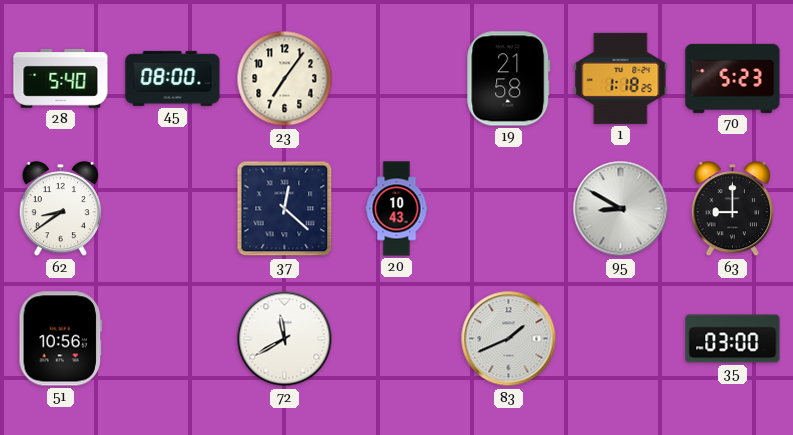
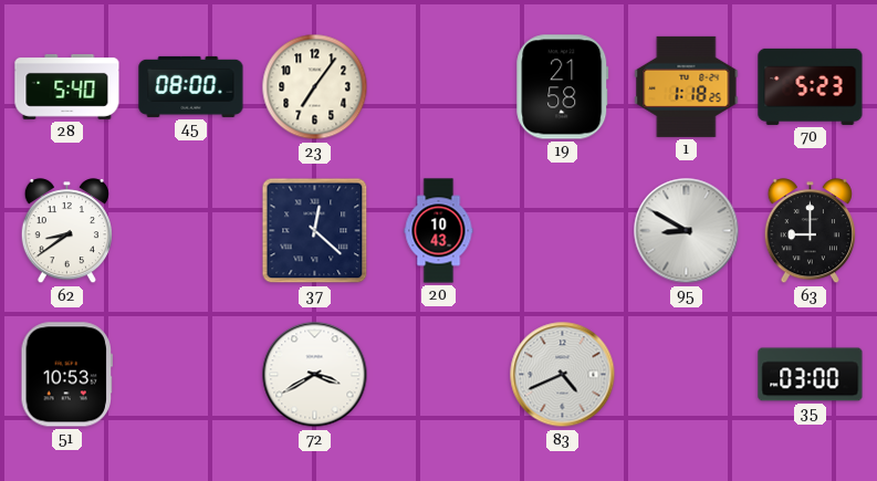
51: 10:56 -> 10:53
72: 11:40 -> 3:40
83: 1:41 -> 4:41
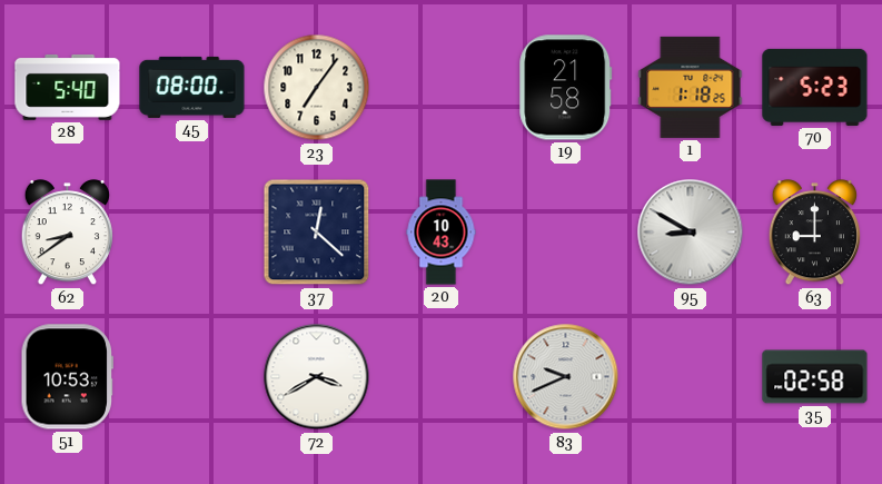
83: 4:41 -> 9:41
35: 03:00 -> 02:58
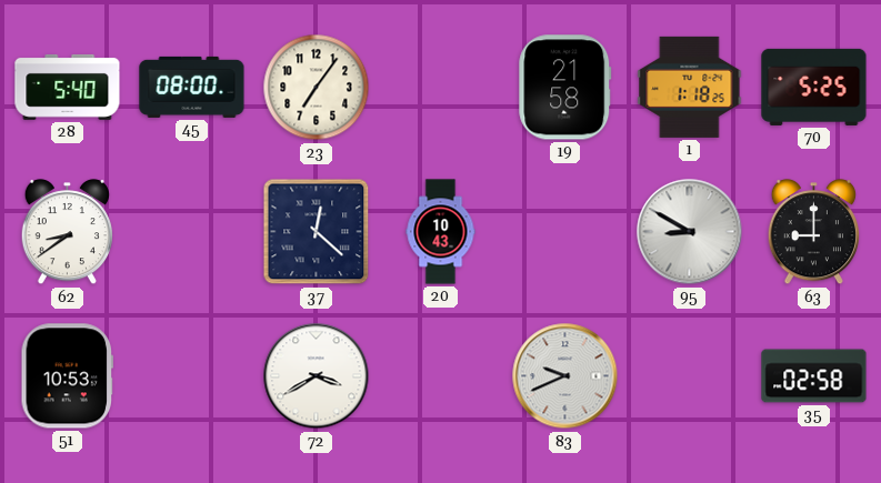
70: 5:23 -> 5:25
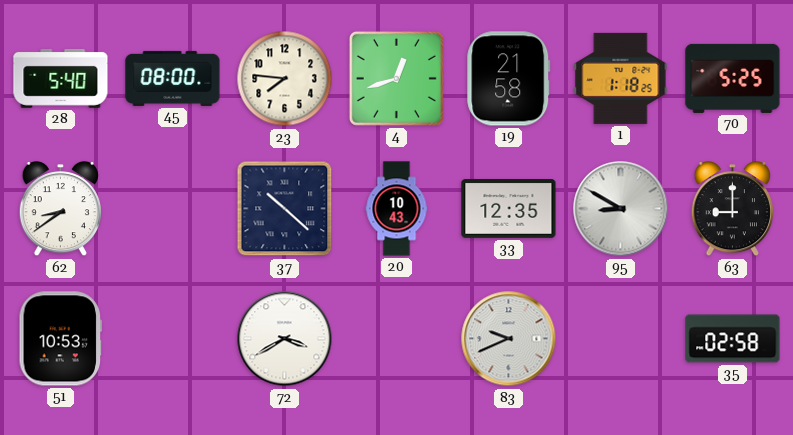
23: 7:06 -> 7:46
4: none -> 12:42
37: 12:22 -> 10:22
33: none -> 12:35
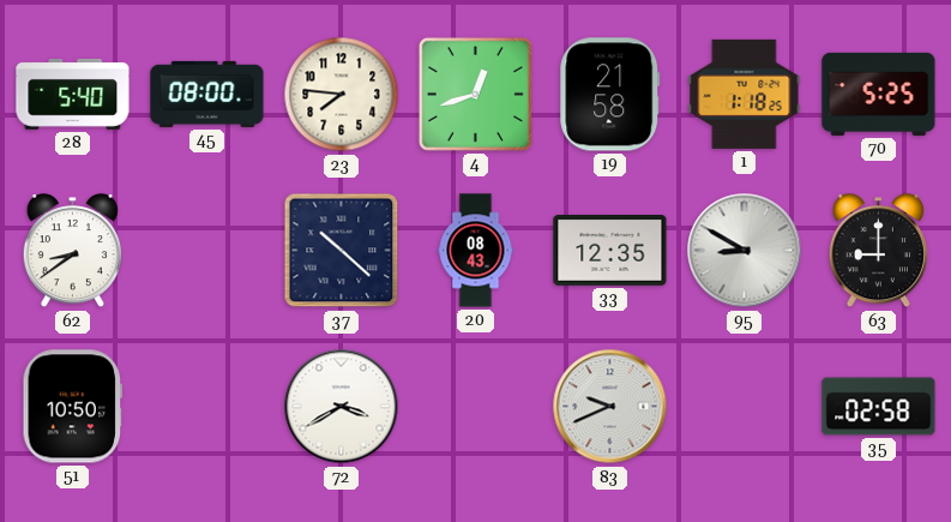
20: 10:43 -> 08:43
51: 10:53 -> 10:50
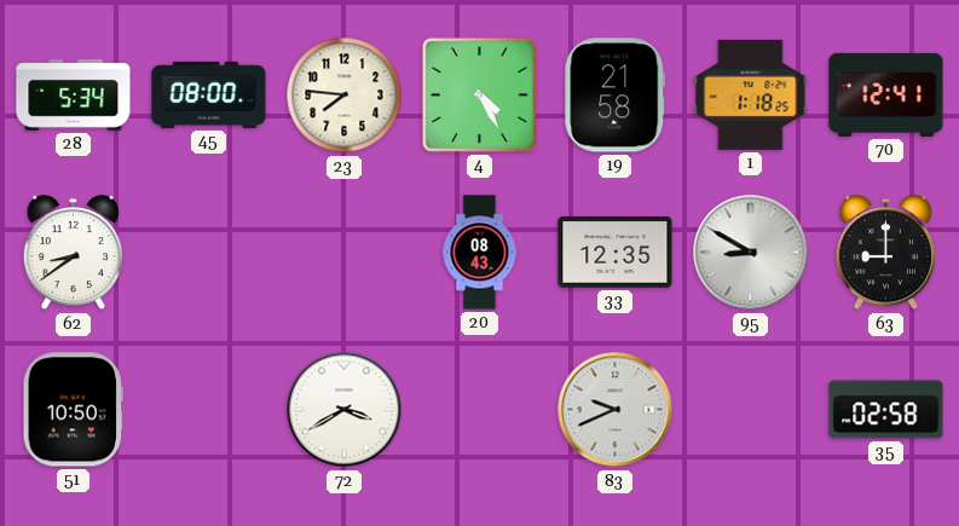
28: 5:40 -> 5:34
4: 12:42 -> 4:25
70: 5:25 -> 12:41
37: 10:22 -> none
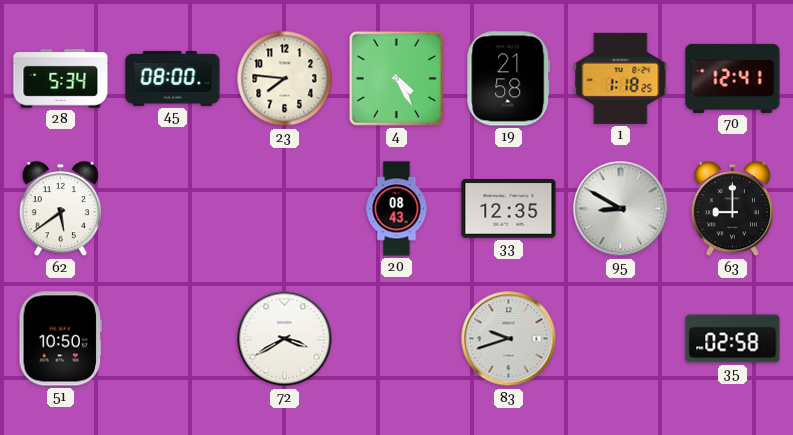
62: 8:39 -> 5:39
83: 9:41 -> 9:42
